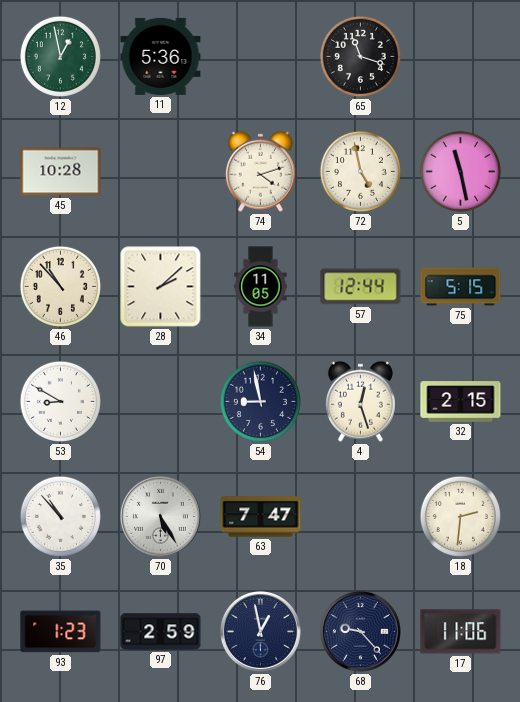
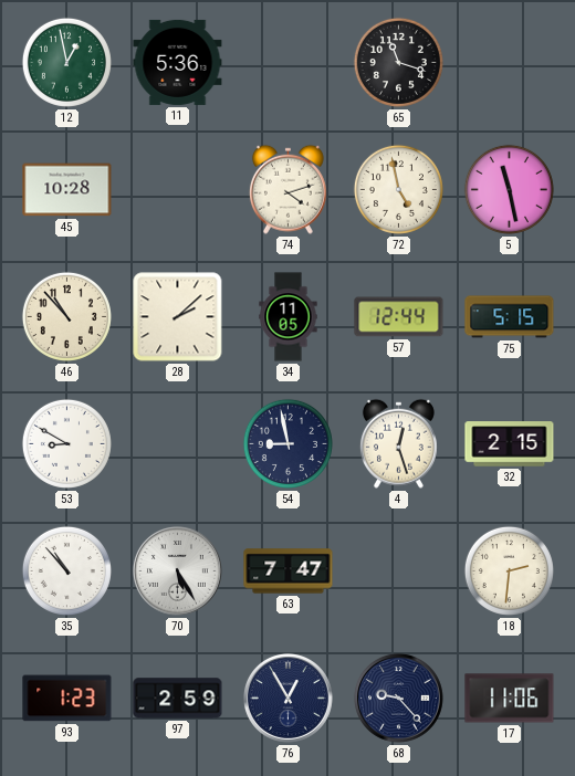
76: 12:58 -> 12:55
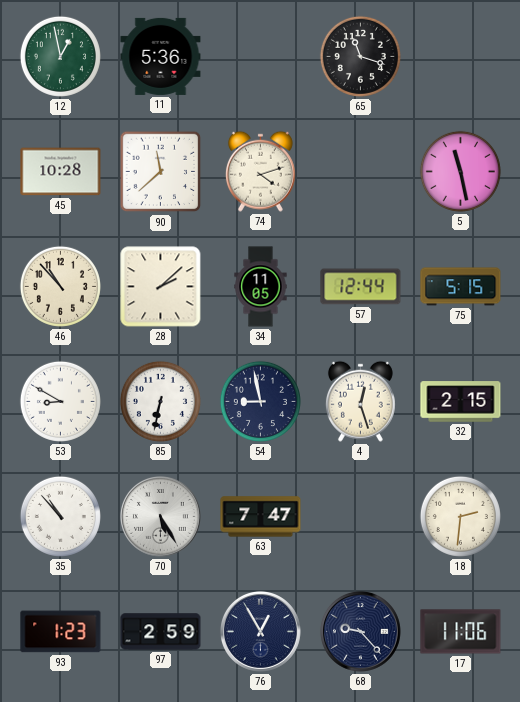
90: none -> 11:38
72: 4:58 -> none
85: none -> 6:32
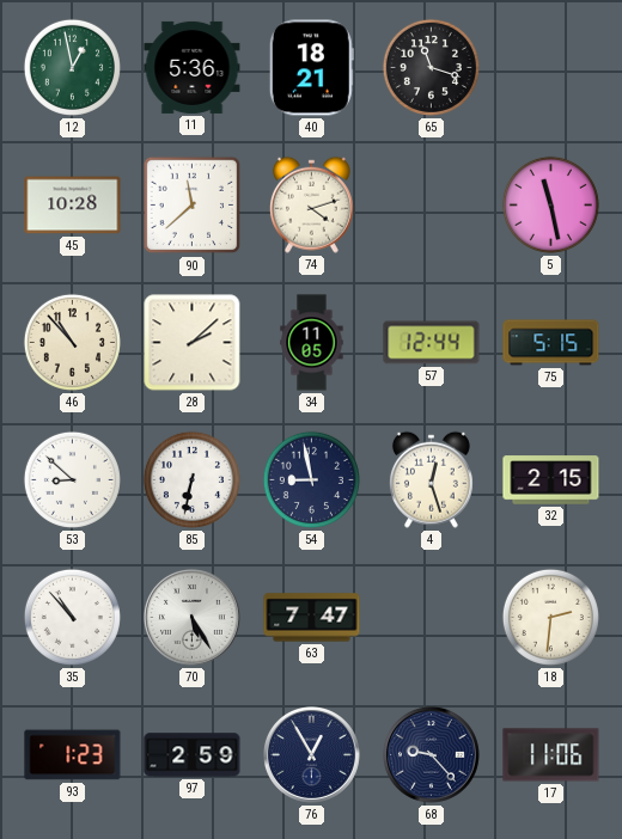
40: none -> 18:21
53: 8:50 -> 8:52
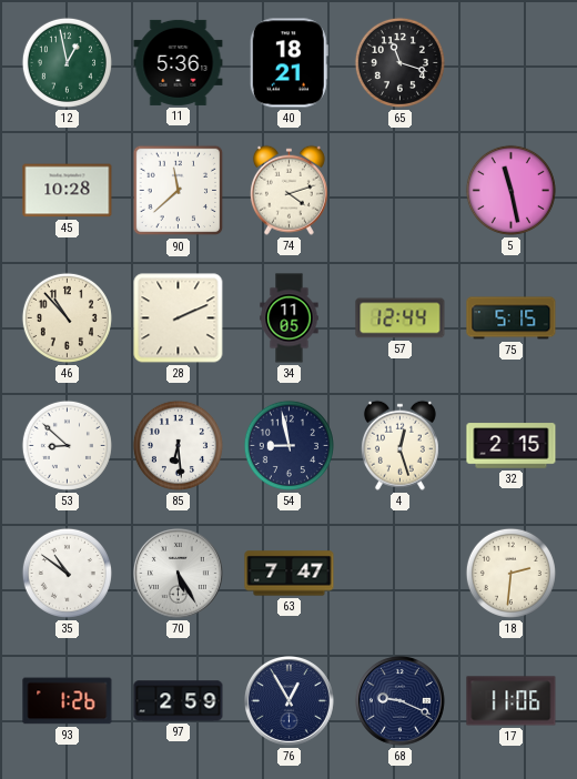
28: 2:08 -> 2:11
85: 6:32 -> 6:29
35: 10:53 -> 10:51
93: 1:23 -> 1:26
68: 9:23 -> 9:19
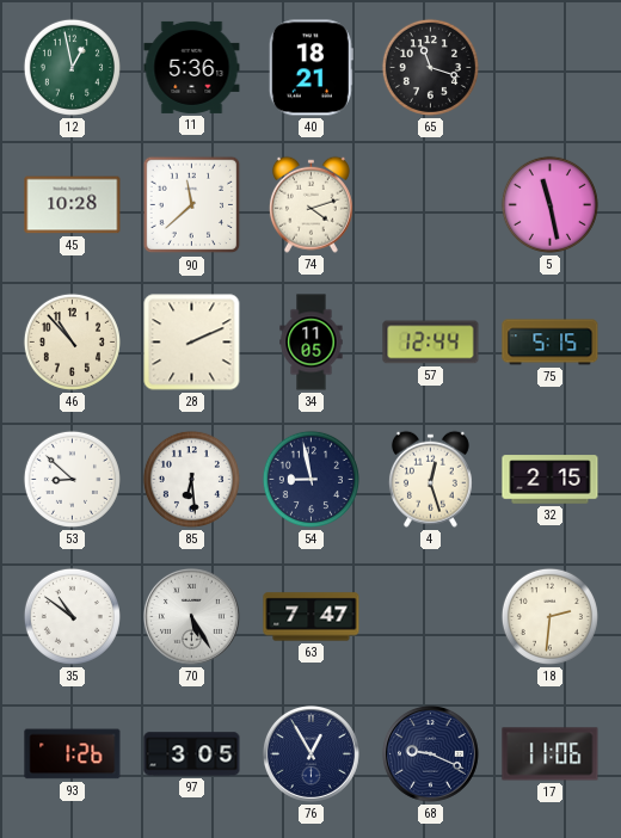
97: 2:59 -> 3:05
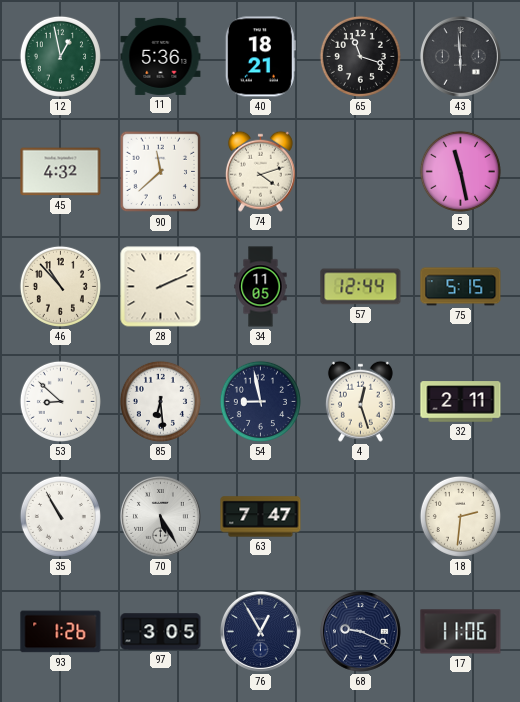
43: none -> 5:59
45: 10:28 -> 4:32
32: 2:15 -> 2:11
35: 10:51 -> 10:55
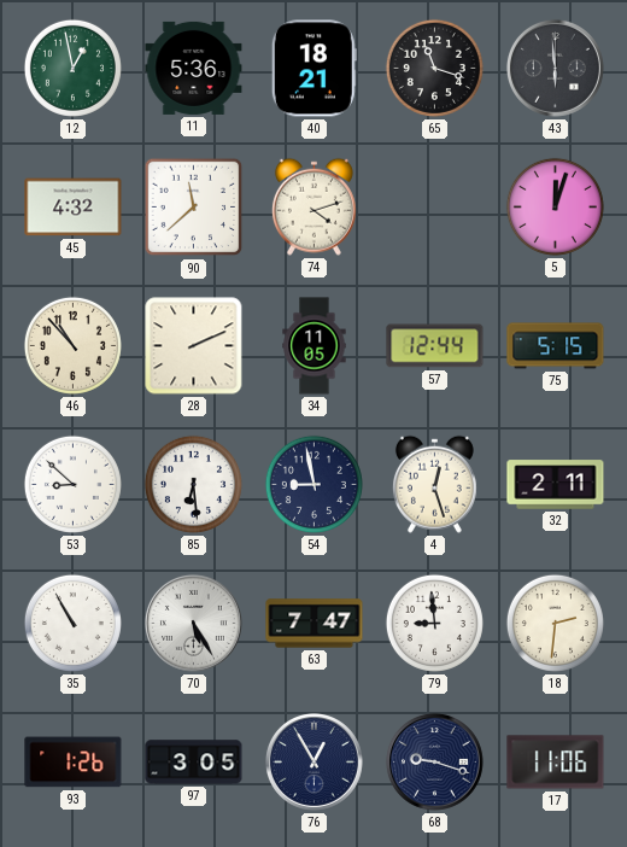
5: 11:28 -> 12:03
79: none -> 8:59
68: 9:19 -> 9:18
